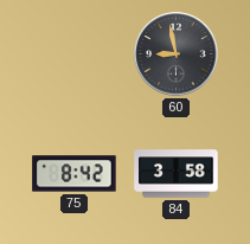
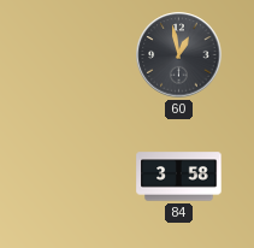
60: 8:58 -> 12:58
75: 8:42 -> none
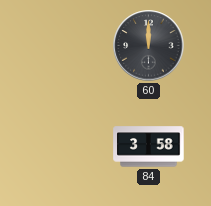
60: 12:58 -> 12:00
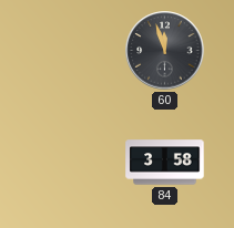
60: 12:00 -> 11:57
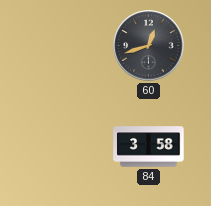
60: 11:57 -> 12:42
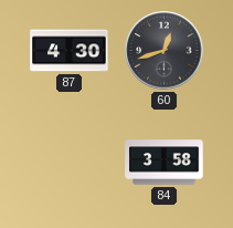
87: none -> 4:30
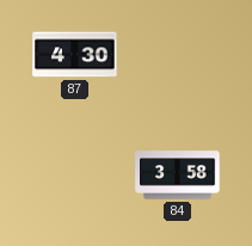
60: 12:42 -> none
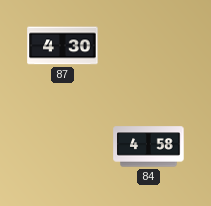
84: 3:58 -> 4:58
